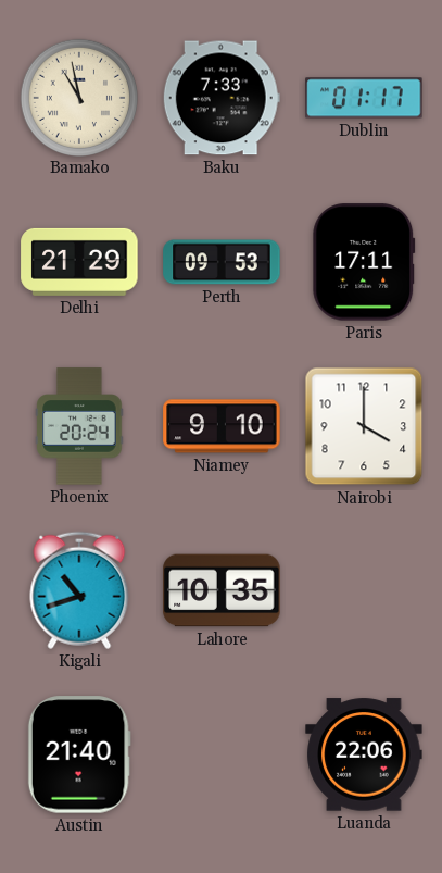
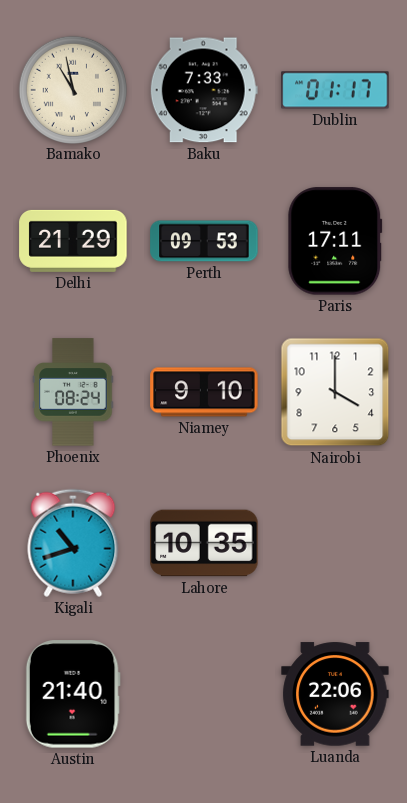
Phoenix: 20:24 -> 08:24
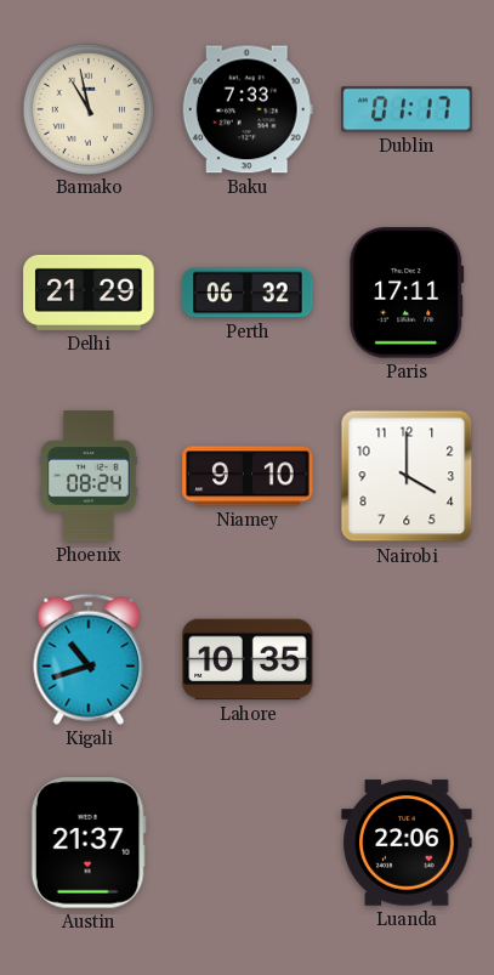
Perth: 09:53 -> 06:32
Austin: 21:40 -> 21:37
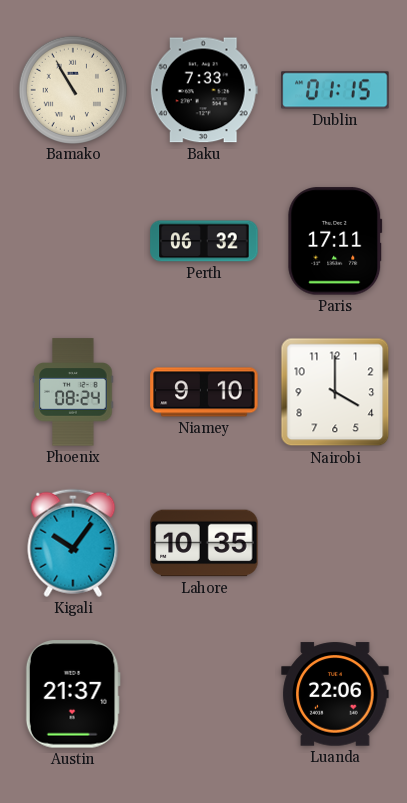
Bamako: 10:58 -> 10:55
Dublin: 01:17 -> 01:15
Delhi: 21:29 -> none
Kigali: 10:42 -> 10:06
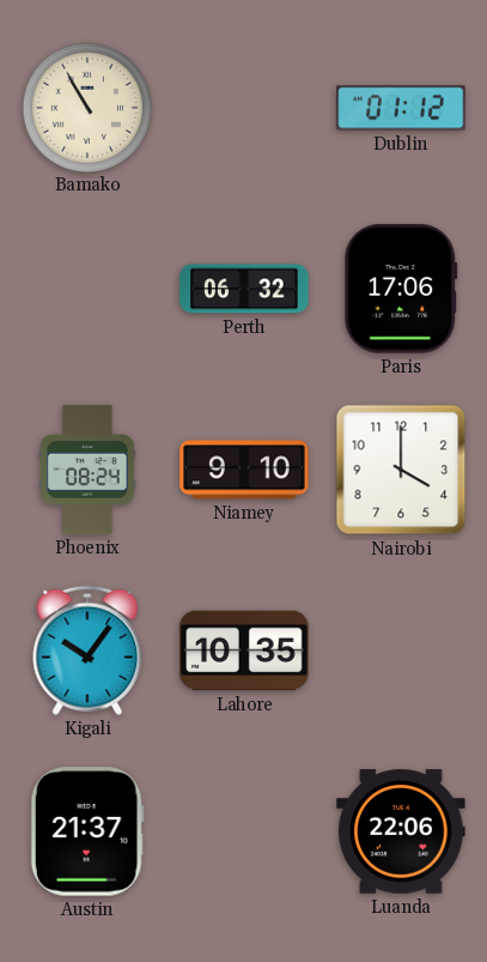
Baku: 7:33 -> none
Dublin: 01:15 -> 01:12
Paris: 17:11 -> 17:06
